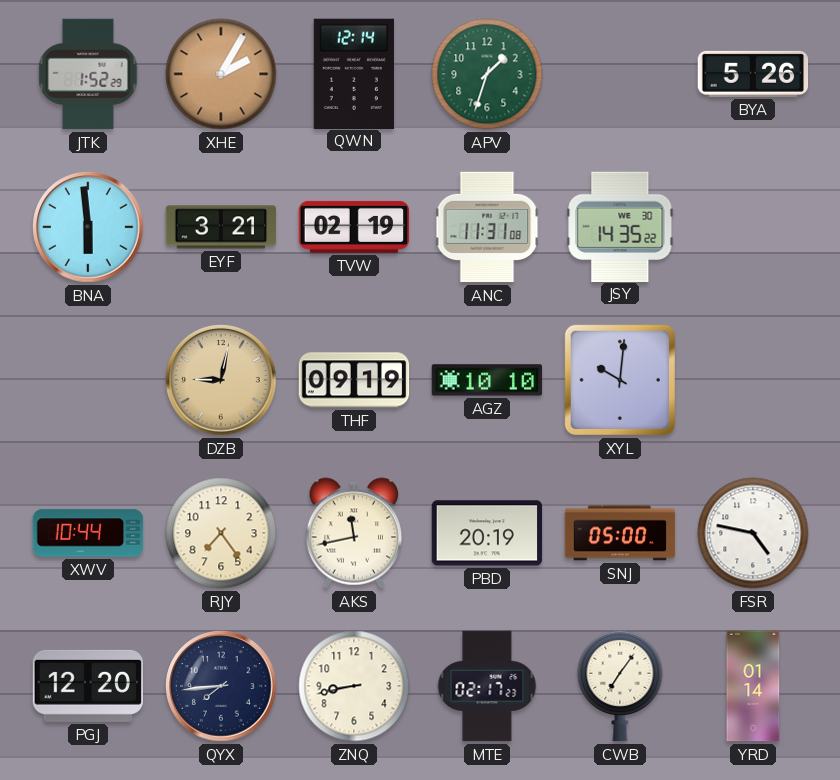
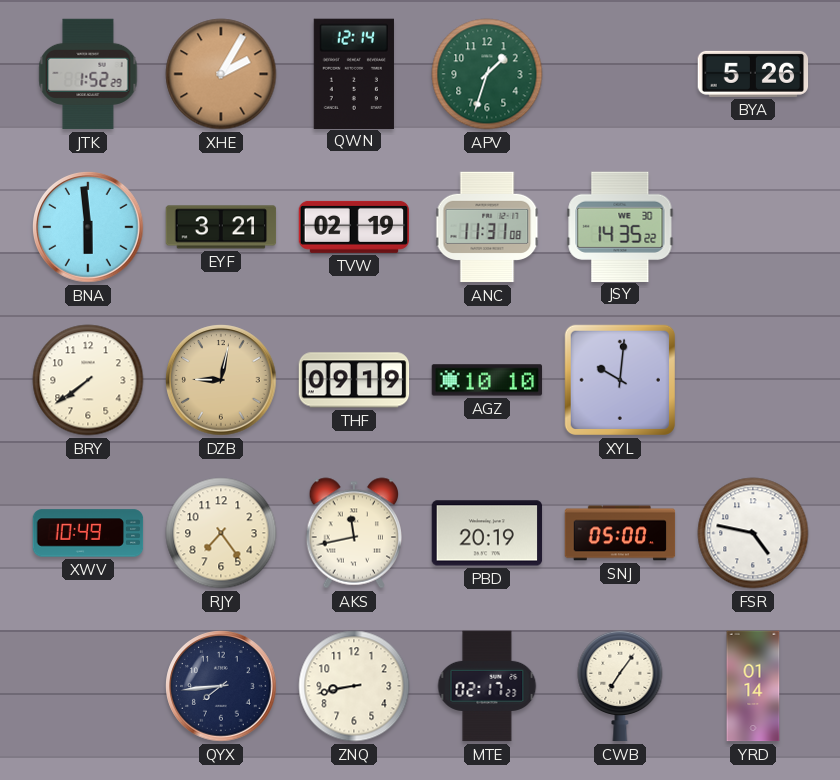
BRY: none -> 7:39
XWV: 10:44 -> 10:49
PGJ: 12:20 -> none
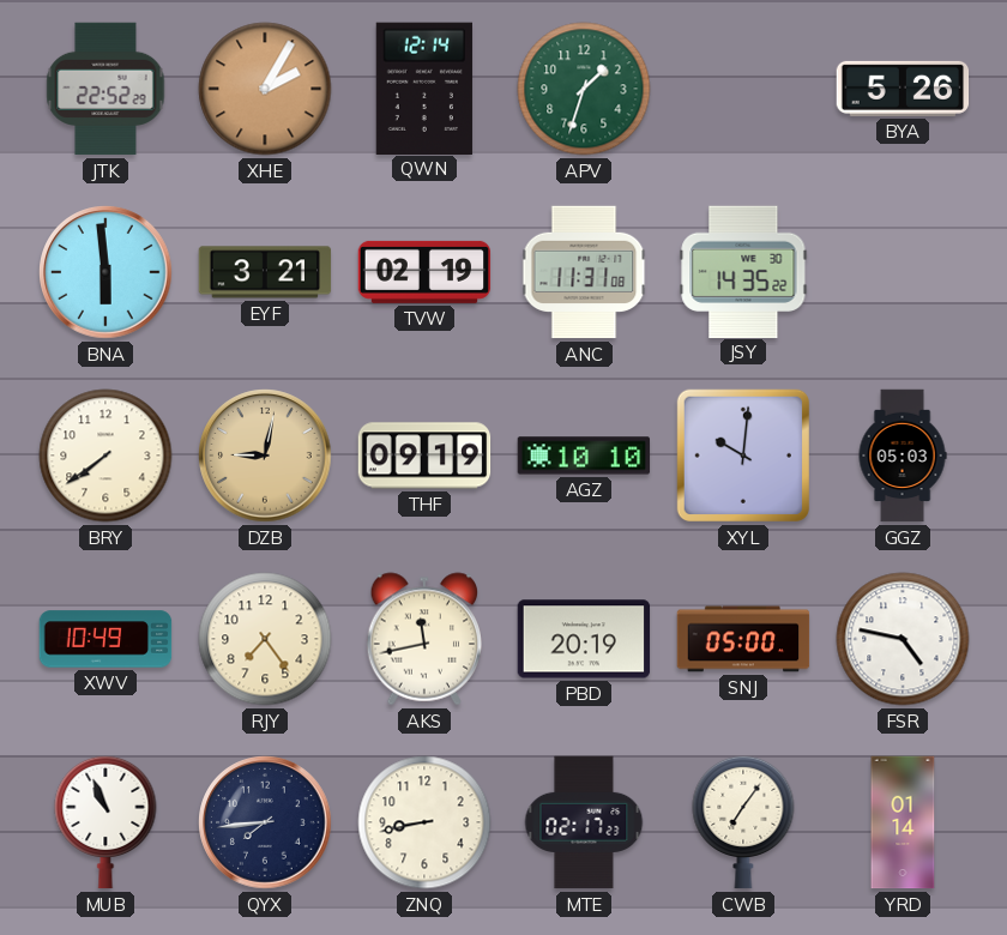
JTK: 1:52 -> 22:52
GGZ: none -> 05:03
MUB: none -> 10:56
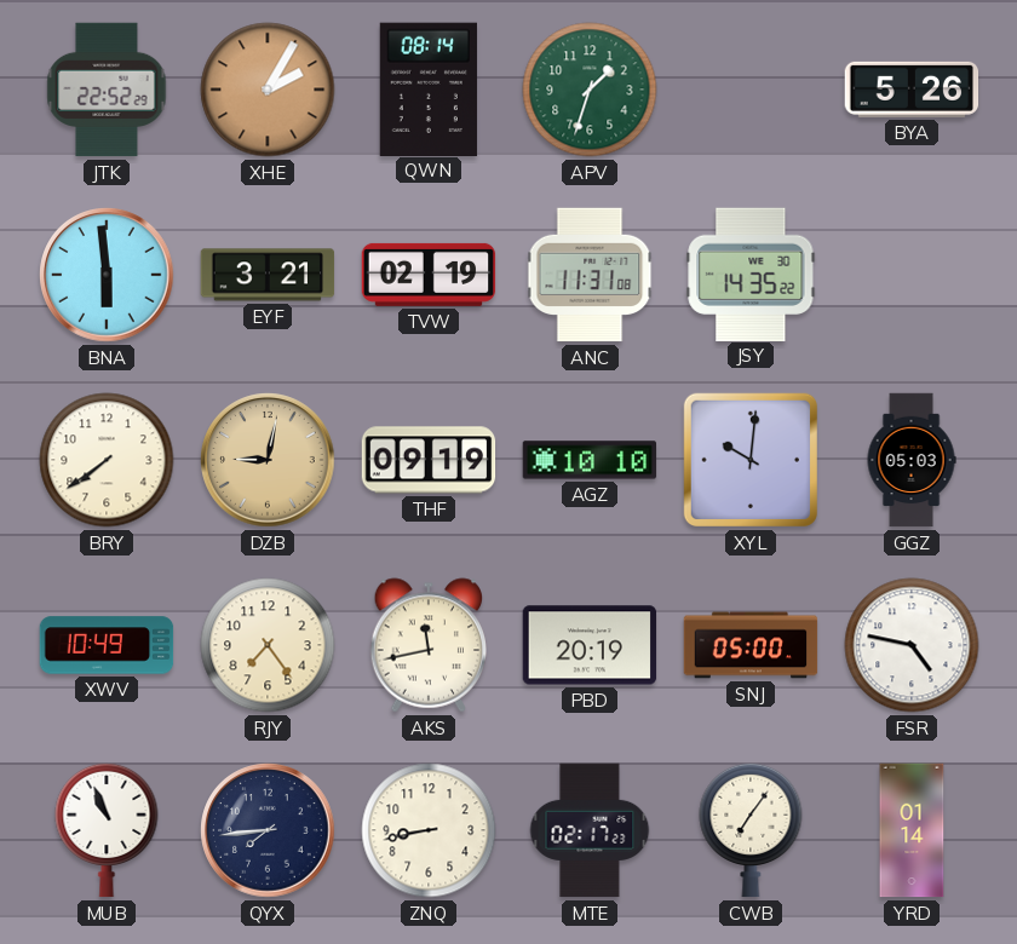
QWN: 12:14 -> 08:14
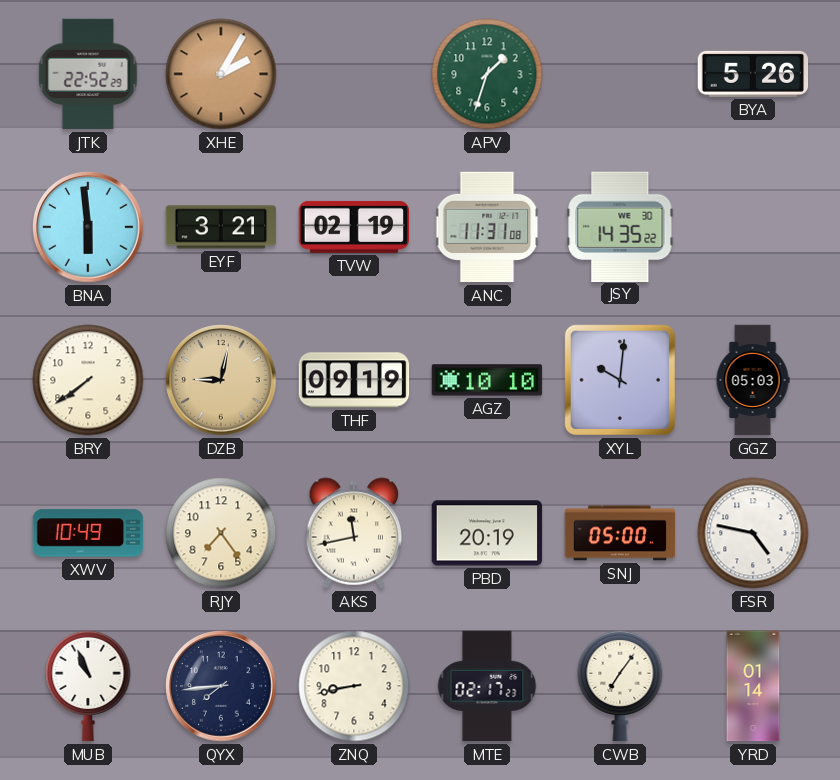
QWN: 08:14 -> none
